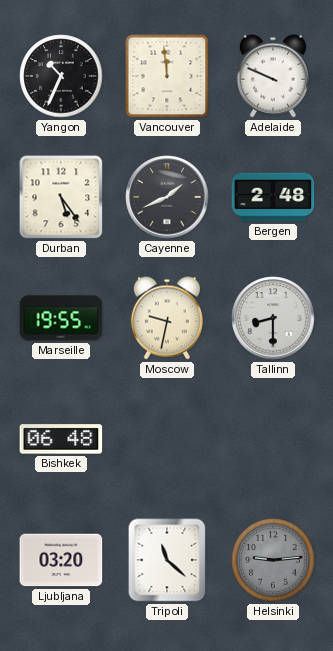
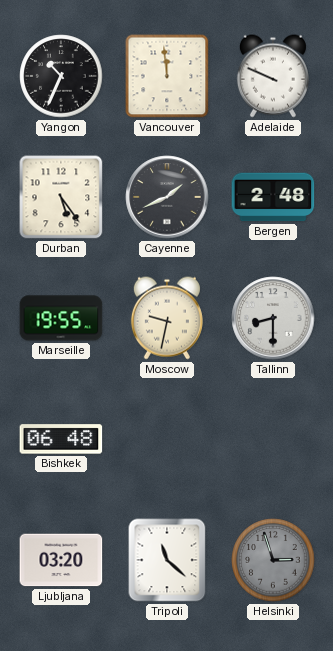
Helsinki: 9:14 -> 2:57
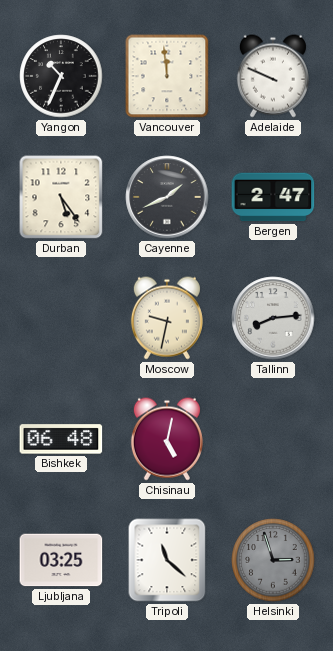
Bergen: 2:48 -> 2:47
Marseille: 19:55 -> none
Tallinn: 8:30 -> 8:14
Chisinau: none -> 5:02
Ljubljana: 03:20 -> 03:25
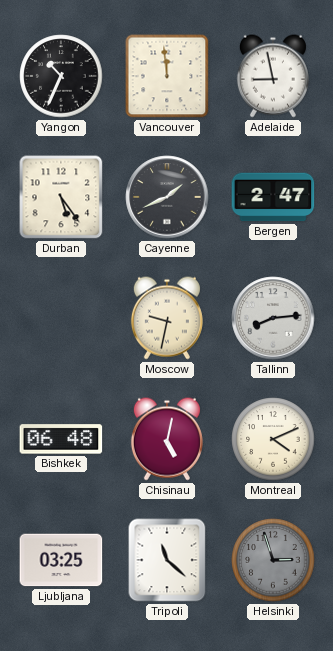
Adelaide: 9:49 -> 8:58
Montreal: none -> 4:11
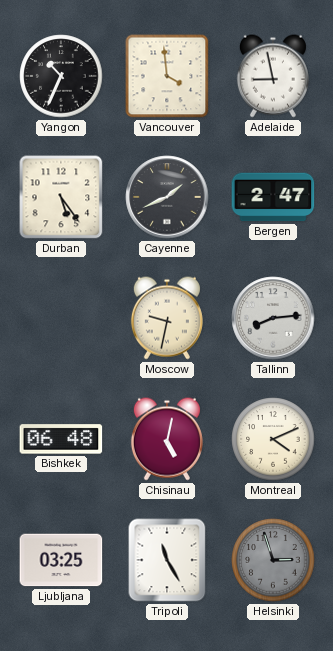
Vancouver: 11:59 -> 3:59
Tripoli: 11:22 -> 11:25
